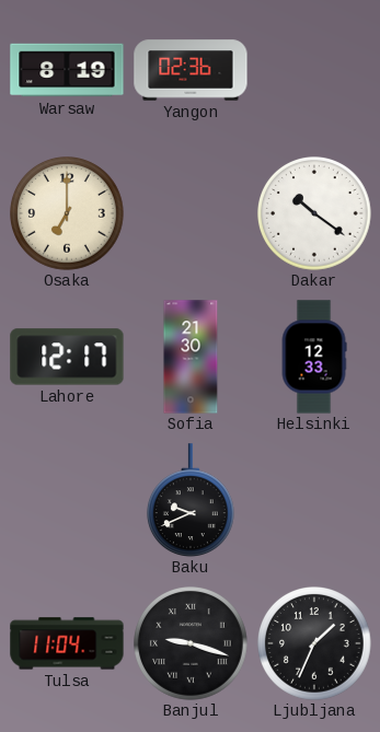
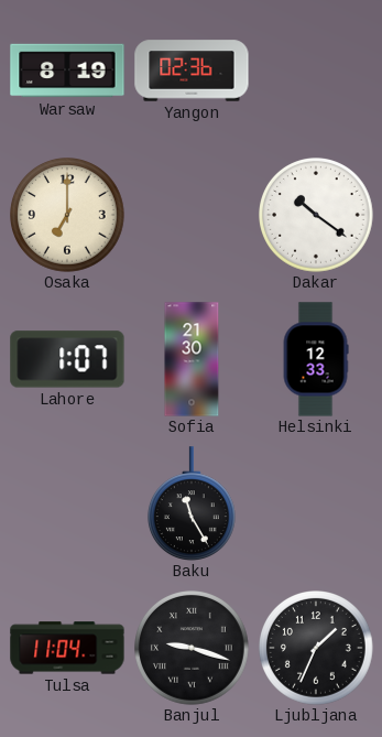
Lahore: 12:17 -> 1:07
Baku: 9:41 -> 11:25
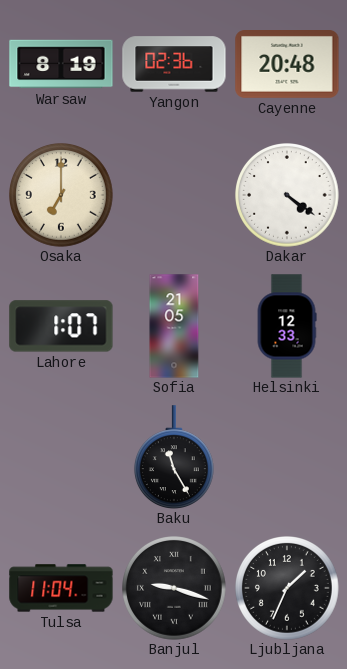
Cayenne: none -> 20:48
Dakar: 10:21 -> 4:21
Sofia: 21:30 -> 21:05
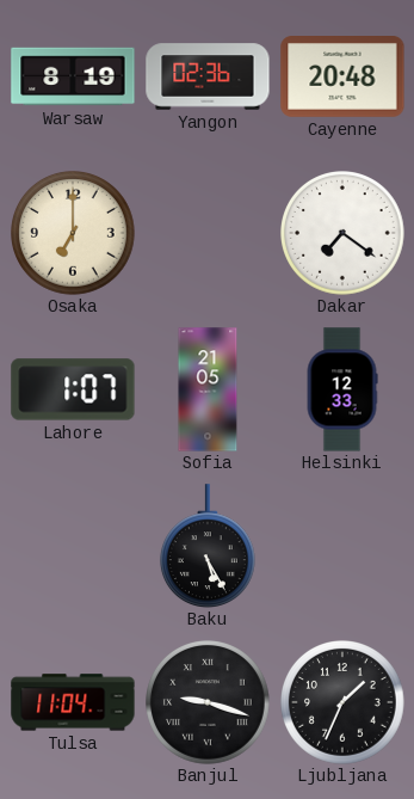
Dakar: 4:21 -> 7:21
Baku: 11:25 -> 5:25
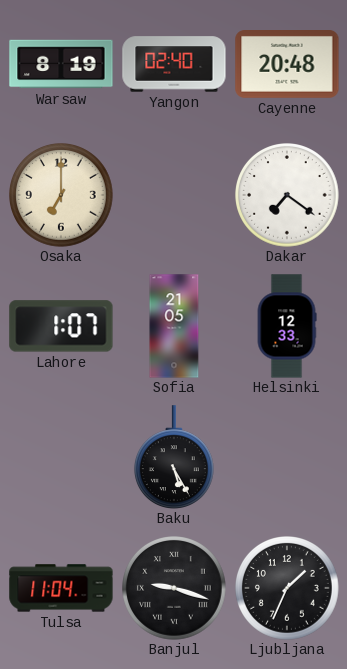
Yangon: 02:36 -> 02:40
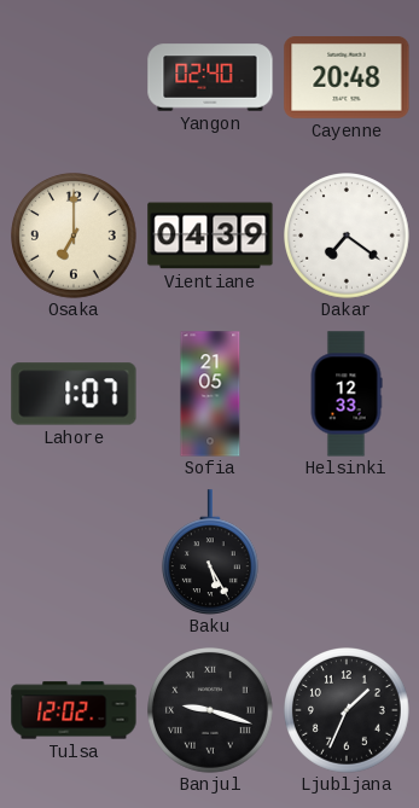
Warsaw: 8:19 -> none
Vientiane: none -> 04:39
Tulsa: 11:04 -> 12:02
